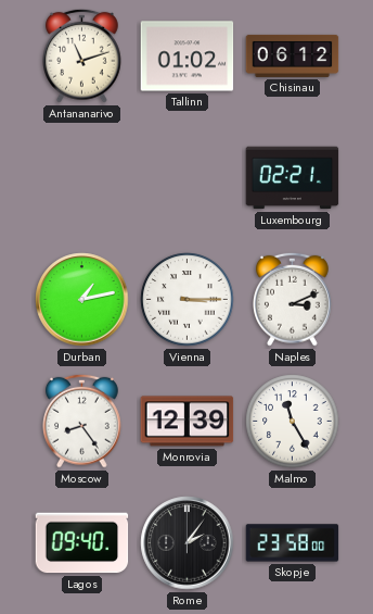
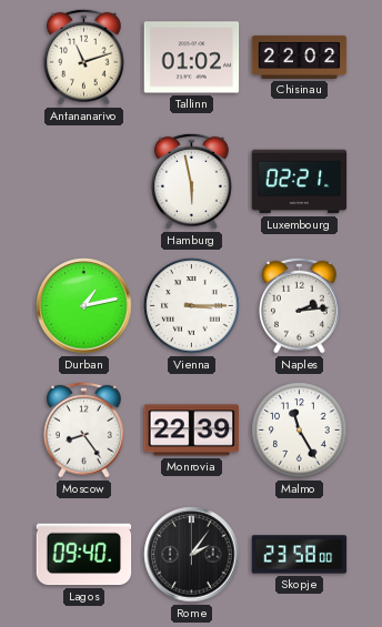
Chisinau: 06:12 -> 22:02
Hamburg: none -> 5:58
Naples: 3:11 -> 2:14
Monrovia: 12:39 -> 22:39
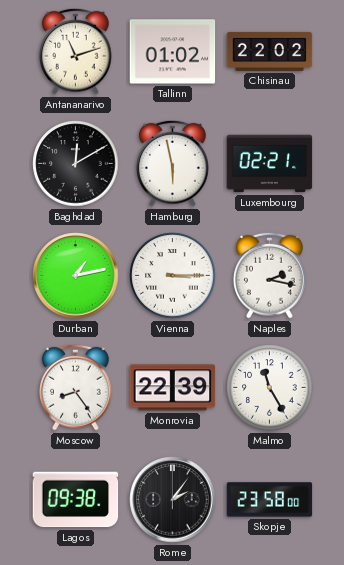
Baghdad: none -> 12:10
Naples: 2:14 -> 2:17
Lagos: 09:40 -> 09:38
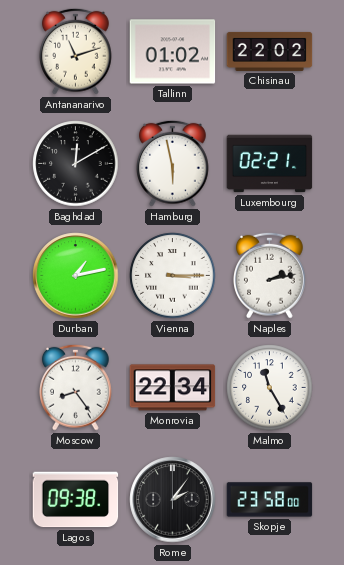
Naples: 2:17 -> 2:13
Monrovia: 22:39 -> 22:34
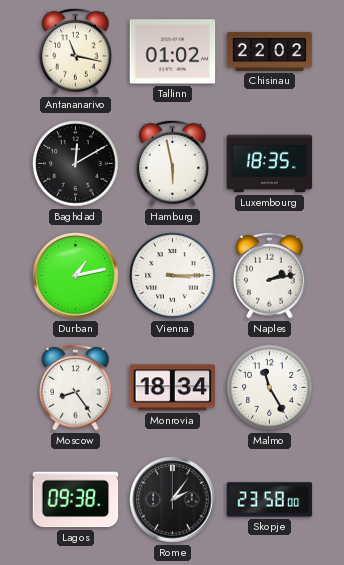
Antananarivo: 11:12 -> 11:17
Luxembourg: 02:21 -> 18:35
Monrovia: 22:34 -> 18:34
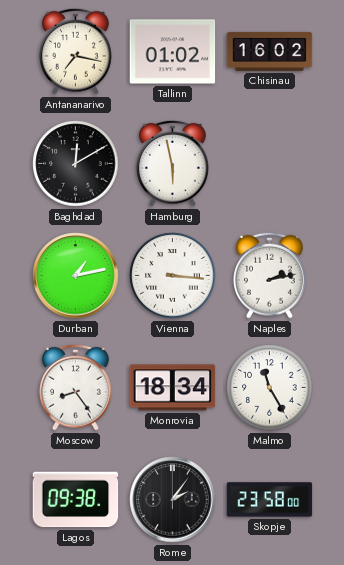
Antananarivo: 11:17 -> 7:17
Chisinau: 22:02 -> 16:02
Luxembourg: 18:35 -> none
Vienna: 3:15 -> 3:16
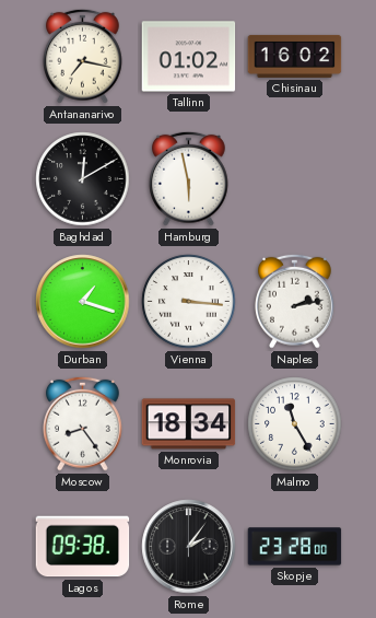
Durban: 1:13 -> 1:18
Skopje: 23:58 -> 23:28
